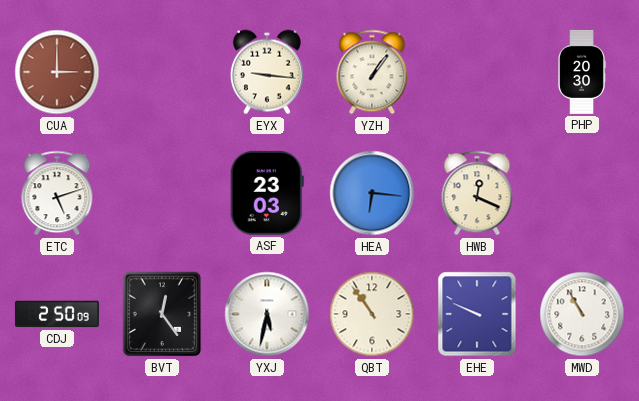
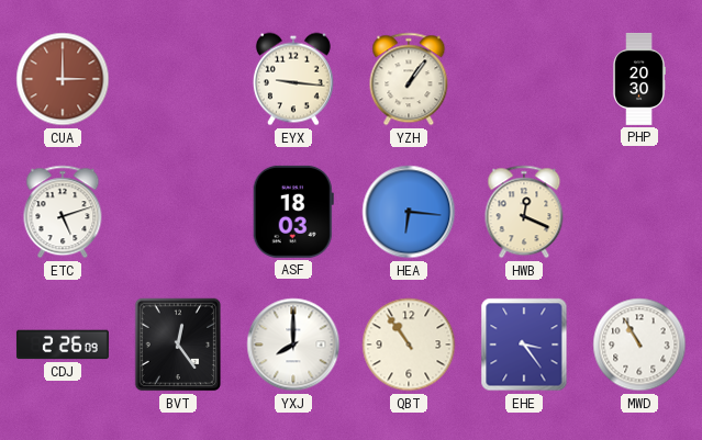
ASF: 23:03 -> 18:03
CDJ: 2:50 -> 2:26
YXJ: 5:32 -> 8:00
EHE: 9:49 -> 3:24
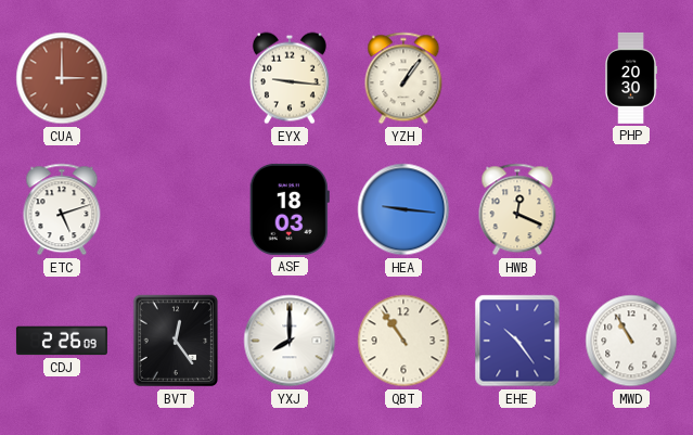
HEA: 6:16 -> 9:16
EHE: 3:24 -> 10:24
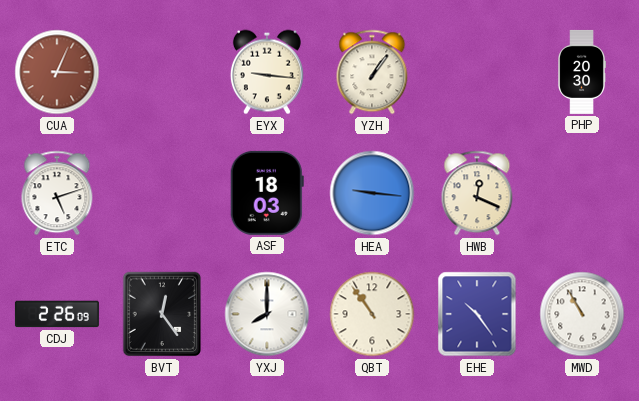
CUA: 3:00 -> 3:04
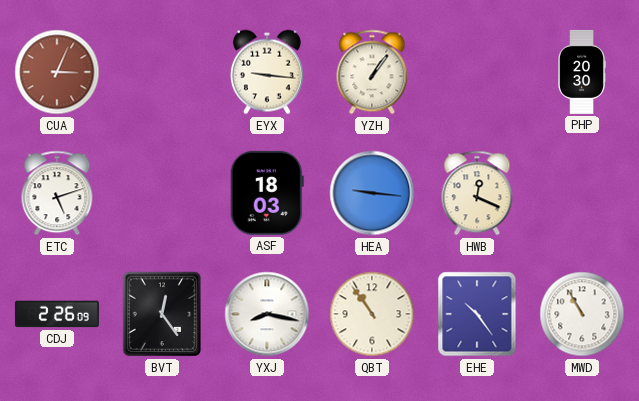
YXJ: 8:00 -> 8:17
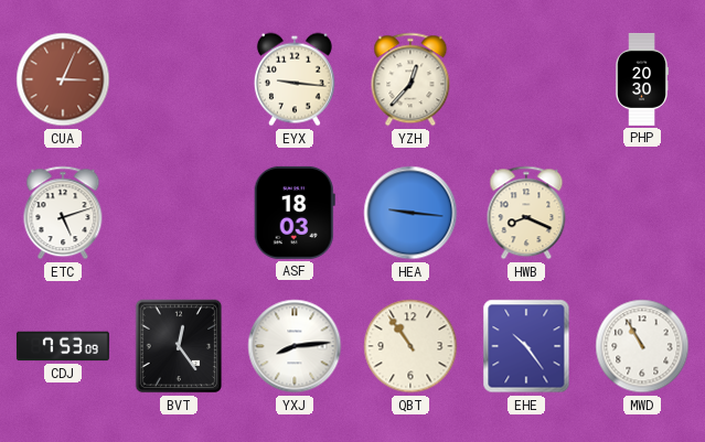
YZH: 1:06 -> 12:37
HWB: 12:19 -> 8:19
CDJ: 2:26 -> 7:53
YXJ: 8:17 -> 8:14
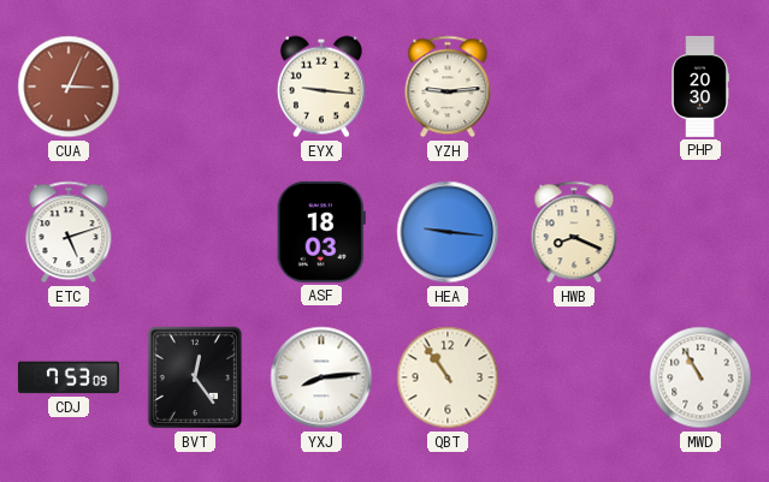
YZH: 12:37 -> 9:14
EHE: 10:24 -> none
